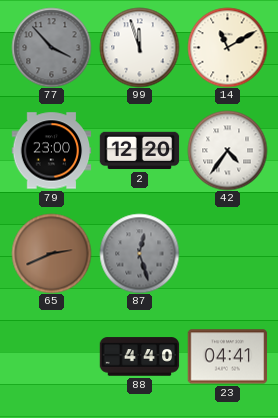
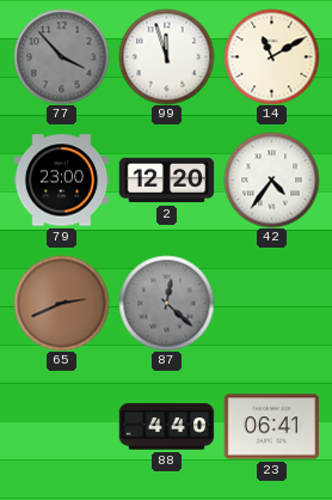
87: 12:27 -> 12:22
23: 04:41 -> 06:41
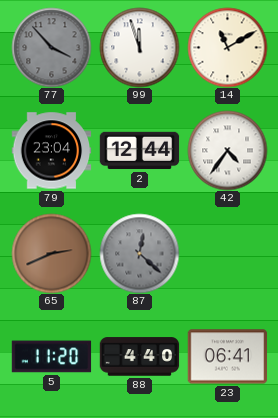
79: 23:00 -> 23:04
2: 12:20 -> 12:44
5: none -> 11:20
